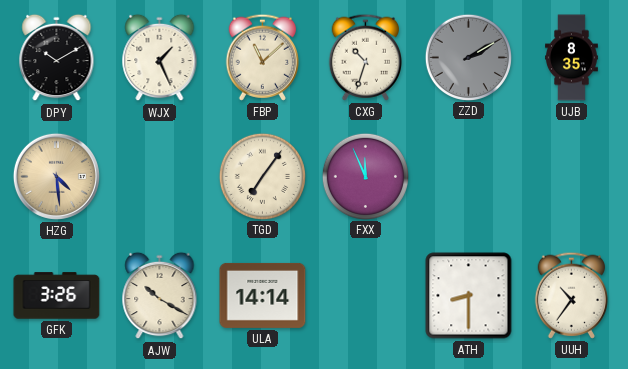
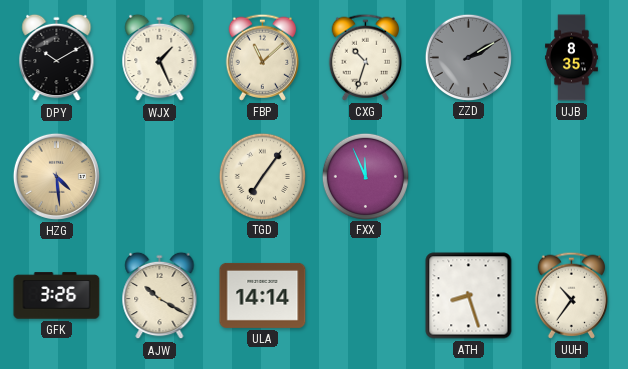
ATH: 8:30 -> 8:27
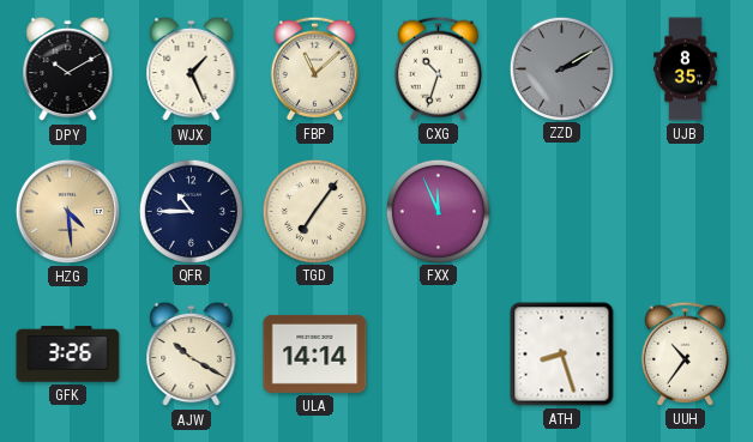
QFR: none -> 10:45
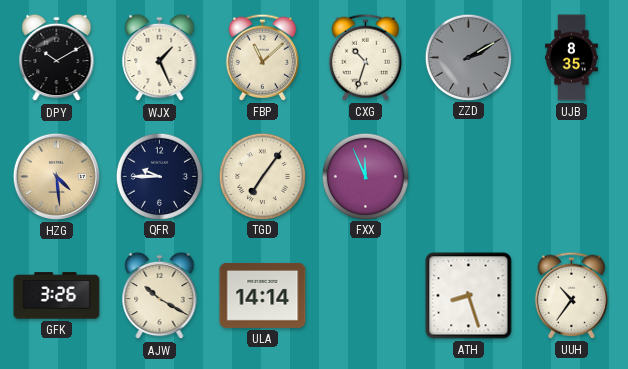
QFR: 10:45 -> 9:45
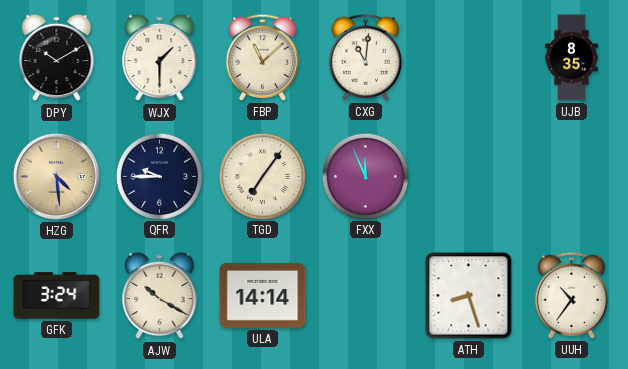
WJX: 1:26 -> 1:30
CXG: 10:33 -> 11:01
ZZD: 2:10 -> none
GFK: 3:26 -> 3:24
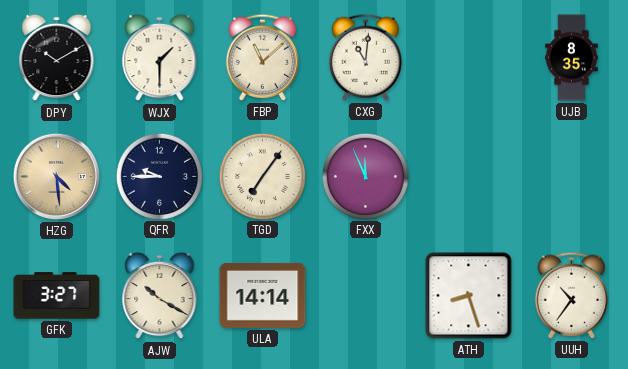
GFK: 3:24 -> 3:27
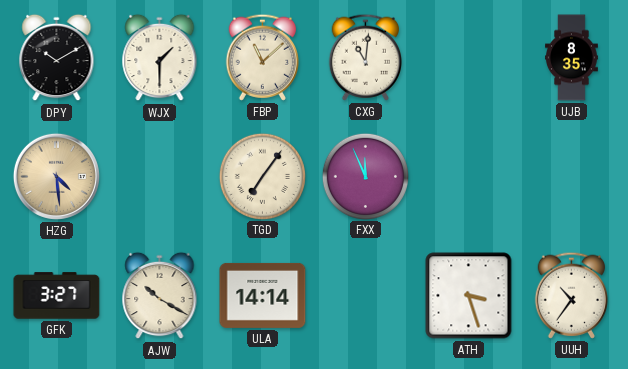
QFR: 9:45 -> none
ATH: 8:27 -> 3:27
